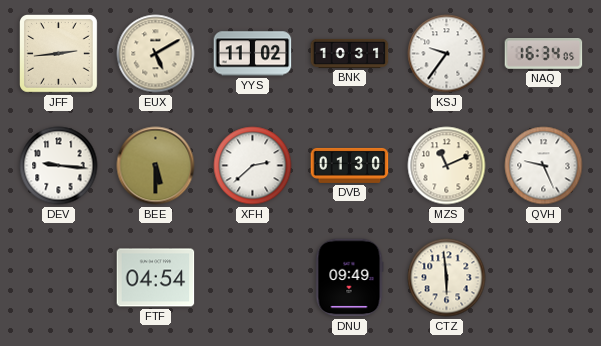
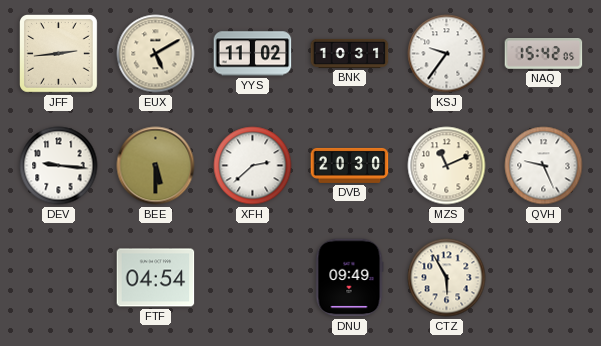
NAQ: 16:34 -> 15:42
DVB: 01:30 -> 20:30
CTZ: 5:59 -> 5:55
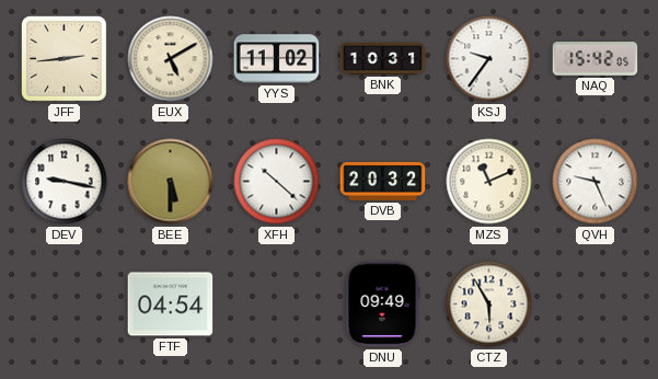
DEV: 9:16 -> 9:17
XFH: 2:38 -> 10:22
DVB: 20:30 -> 20:32
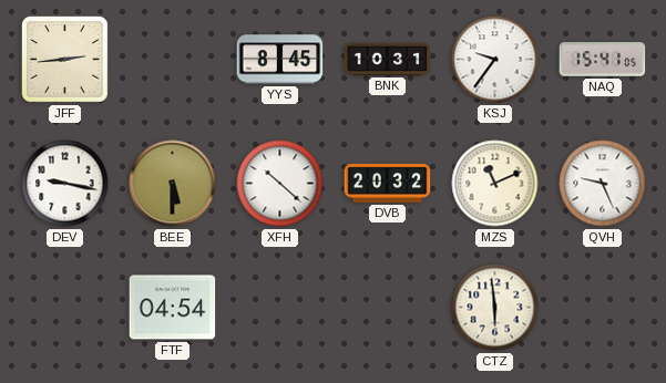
EUX: 5:10 -> none
YYS: 11:02 -> 8:45
NAQ: 15:42 -> 15:41
DNU: 09:49 -> none
CTZ: 5:55 -> 5:59
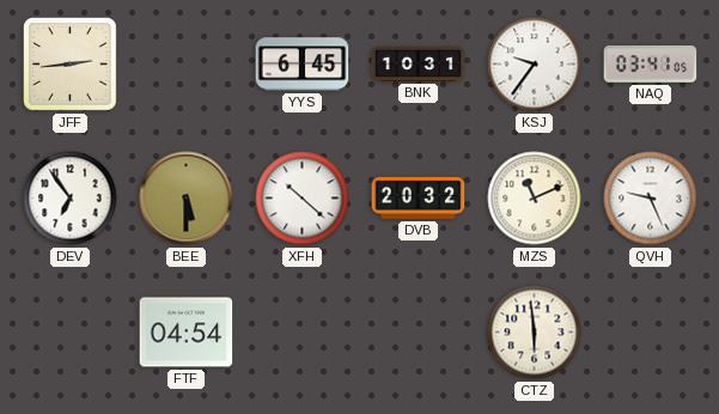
YYS: 8:45 -> 6:45
NAQ: 15:41 -> 03:41
DEV: 9:17 -> 6:54
